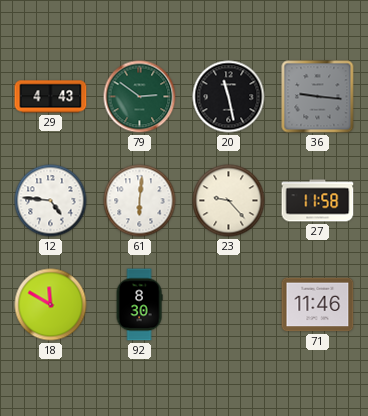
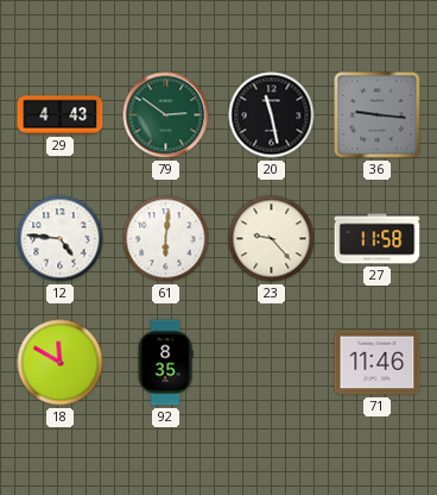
92: 8:30 -> 8:35
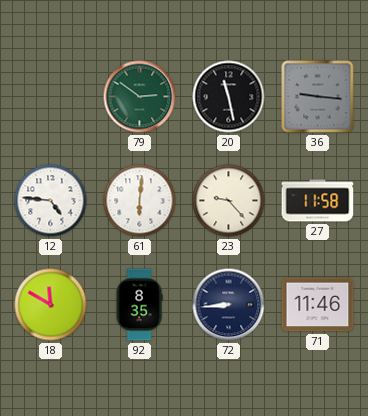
29: 4:43 -> none
72: none -> 8:44
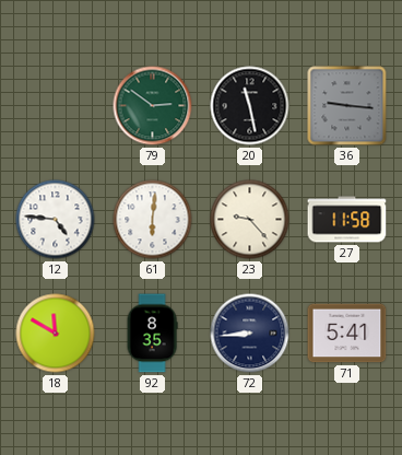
71: 11:46 -> 5:41
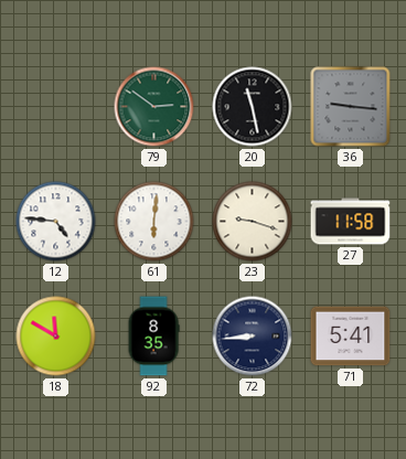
23: 9:23 -> 9:18
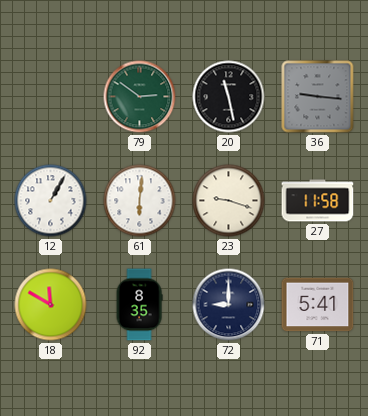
12: 4:46 -> 1:05
72: 8:44 -> 9:00
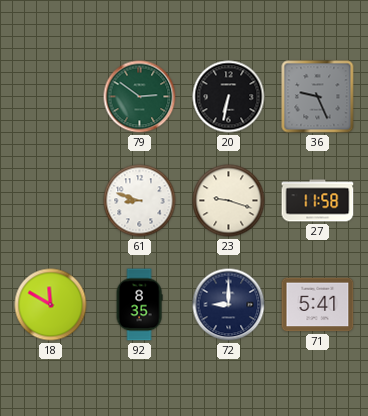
20: 11:28 -> 6:32
36: 9:16 -> 9:26
12: 1:05 -> none
61: 6:01 -> 8:48
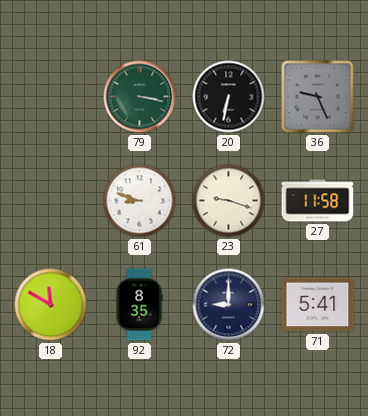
79: 2:51 -> 3:17
